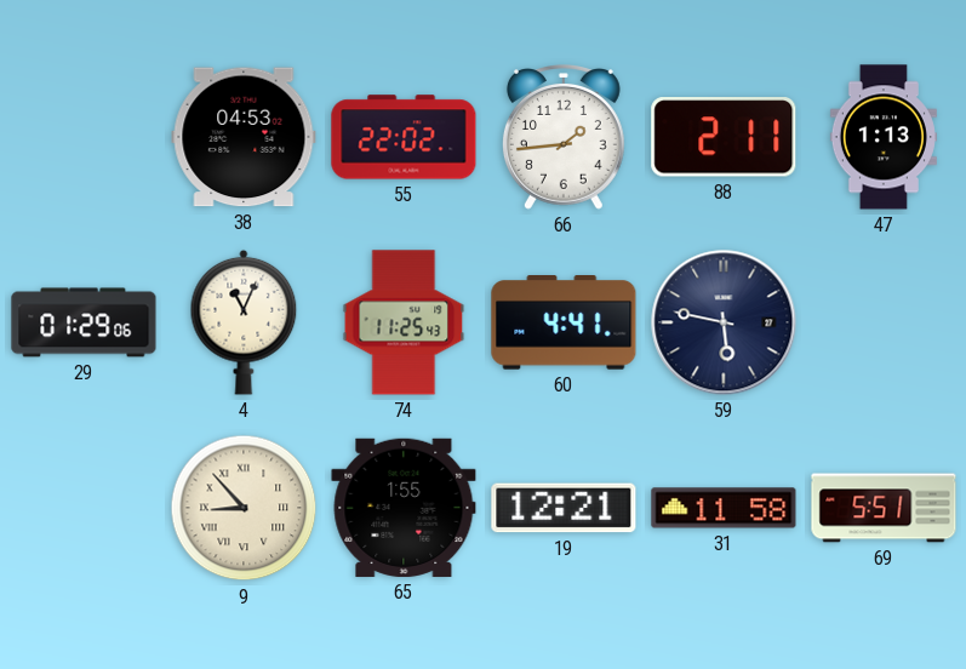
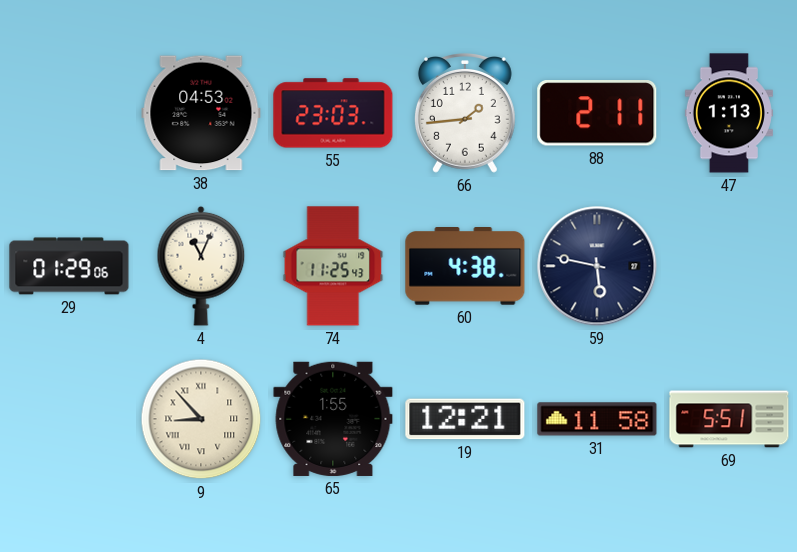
55: 22:02 -> 23:03
60: 4:41 -> 4:38
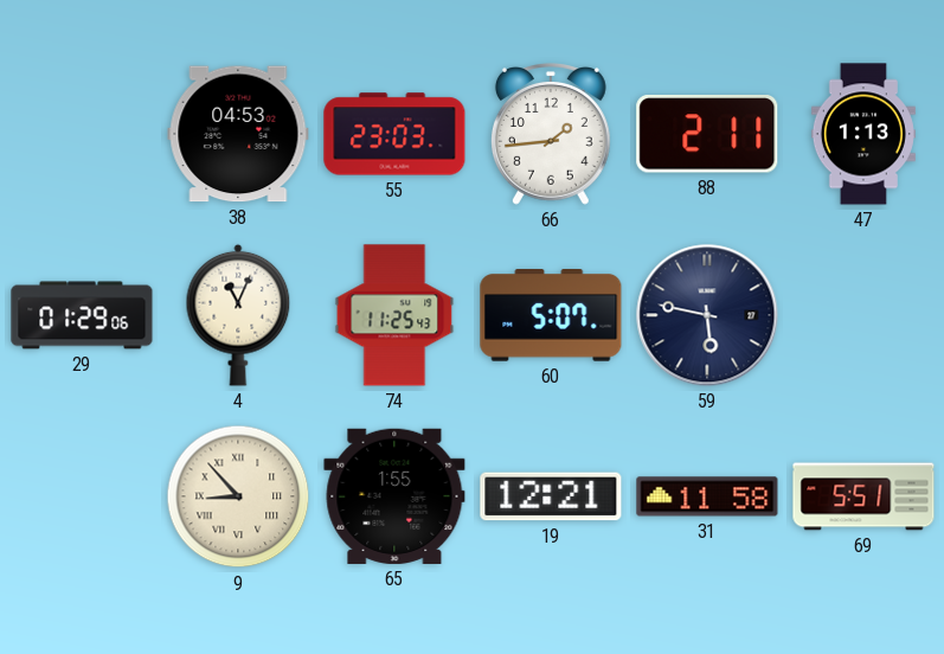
60: 4:38 -> 5:07
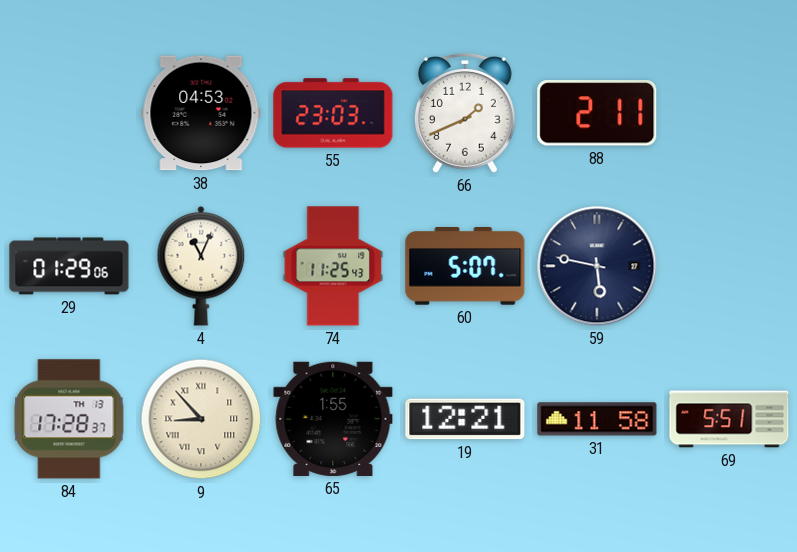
66: 1:44 -> 1:41
47: 1:13 -> none
84: none -> 17:28
